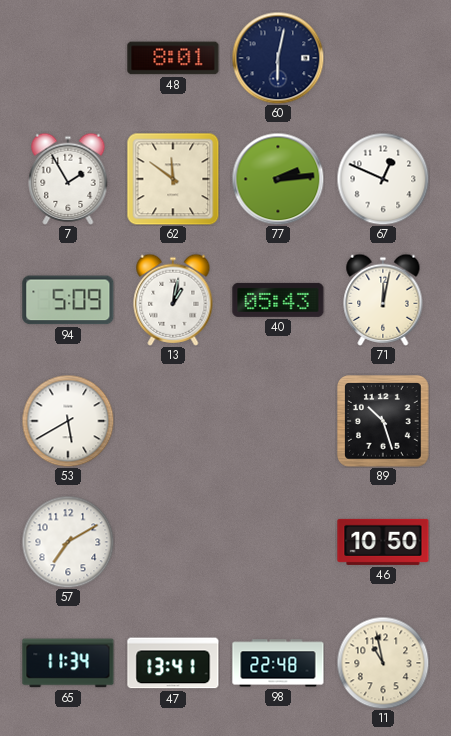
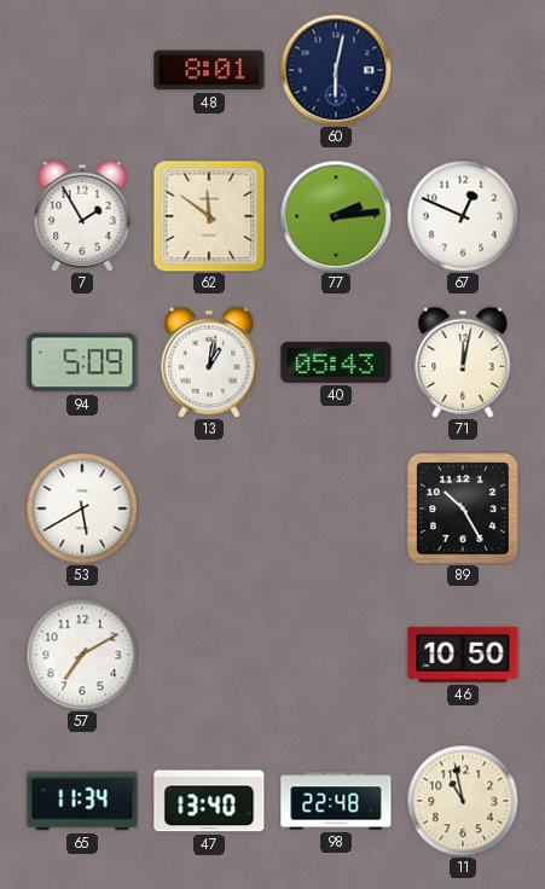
89: 10:27 -> 10:25
47: 13:41 -> 13:40
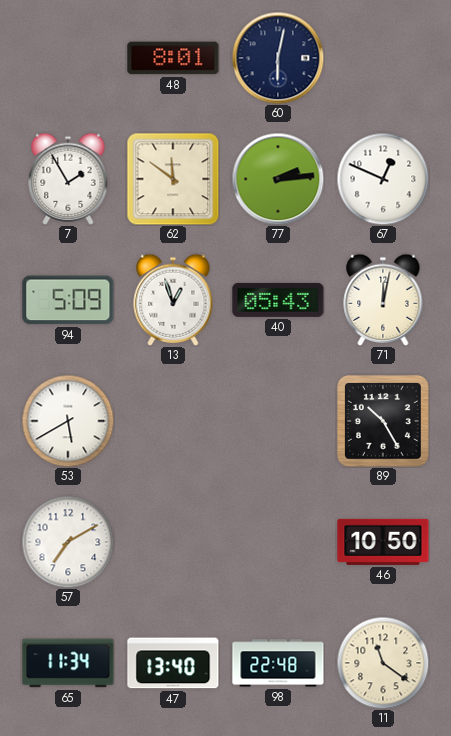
13: 1:02 -> 12:57
11: 10:58 -> 11:21
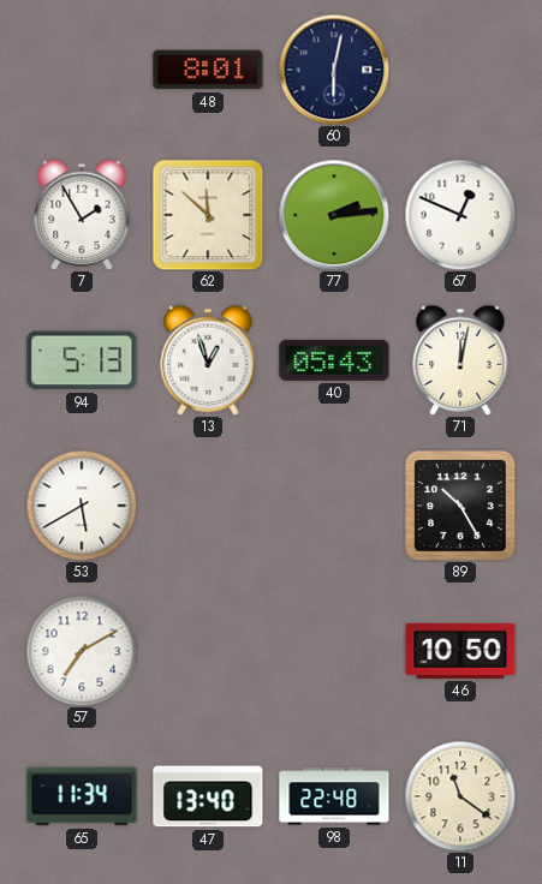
62: 11:51 -> 11:52
94: 5:09 -> 5:13
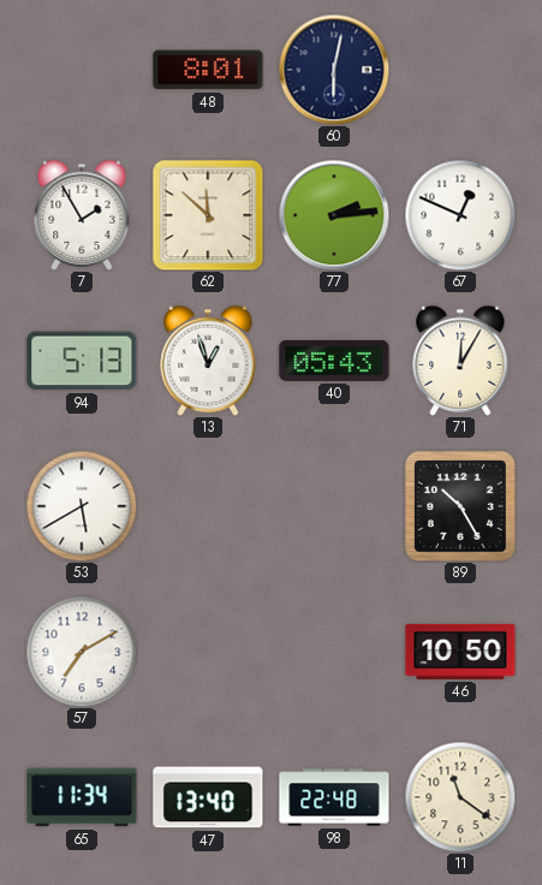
71: 12:02 -> 12:05
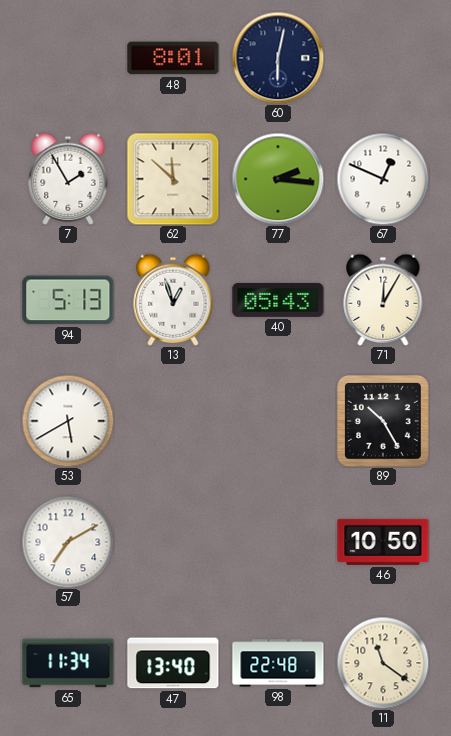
77: 2:14 -> 2:16
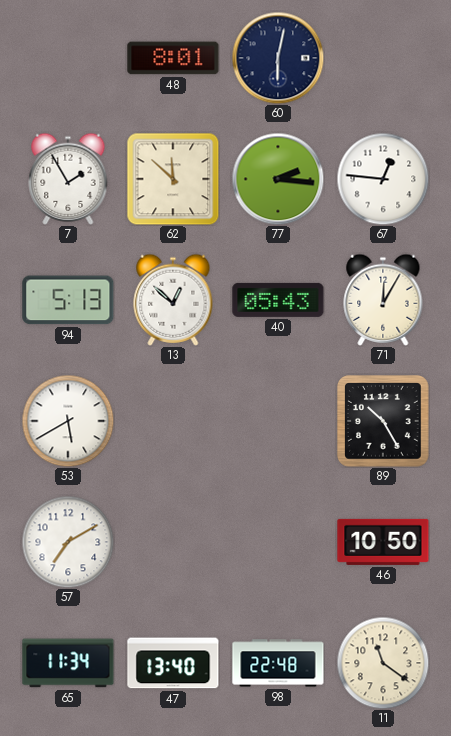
67: 12:49 -> 12:46
13: 12:57 -> 12:52
